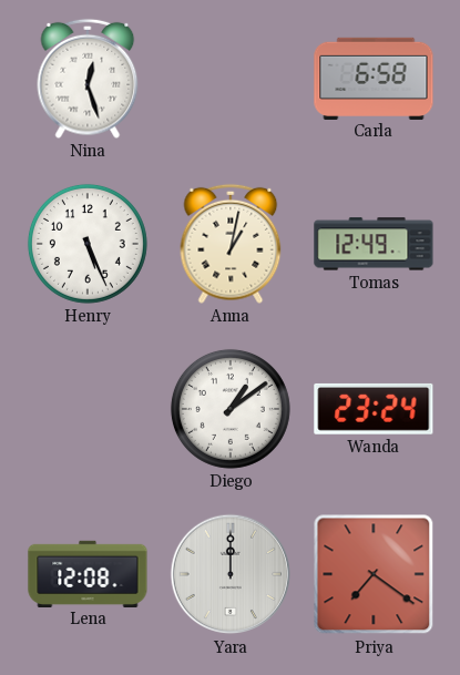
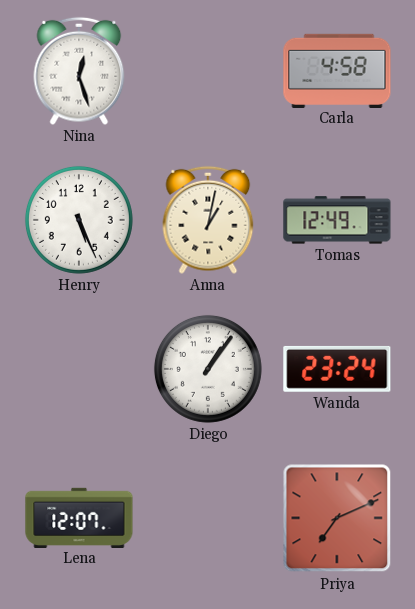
Carla: 6:58 -> 4:58
Diego: 1:09 -> 1:06
Lena: 12:08 -> 12:07
Yara: 12:00 -> none
Priya: 7:21 -> 7:11
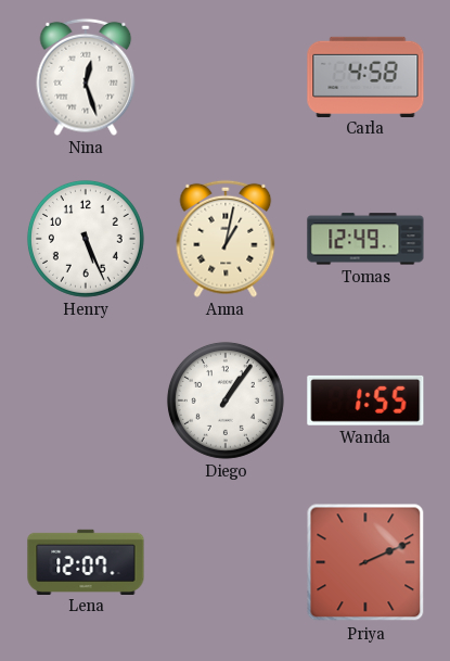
Wanda: 23:24 -> 1:55
Priya: 7:11 -> 2:11
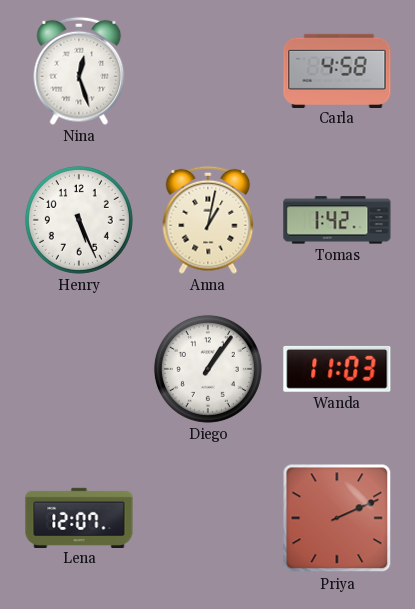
Tomas: 12:49 -> 1:42
Wanda: 1:55 -> 11:03
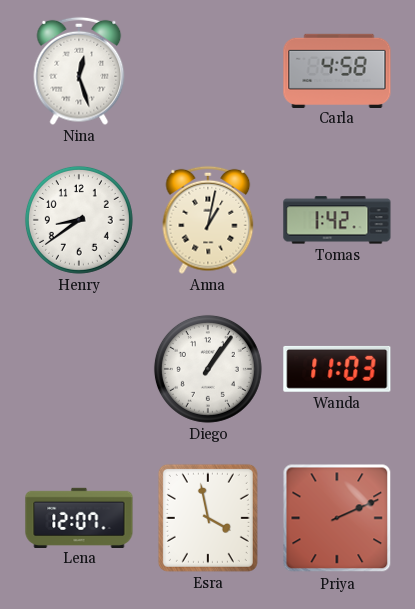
Henry: 5:26 -> 8:39
Esra: none -> 3:58
